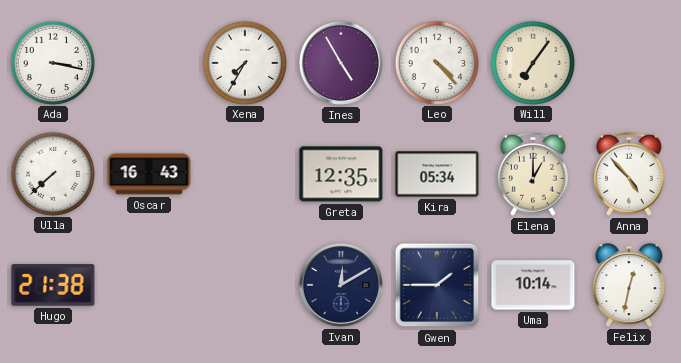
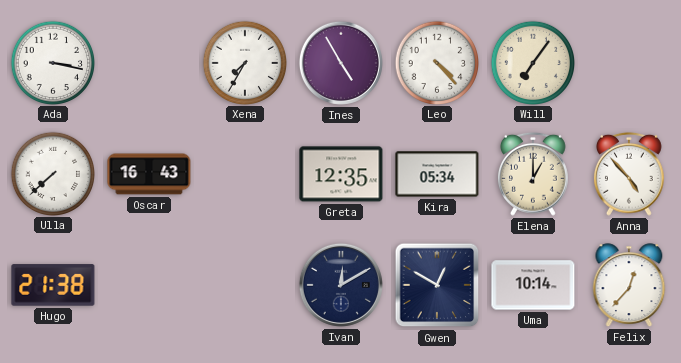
Gwen: 1:45 -> 12:50
Felix: 12:32 -> 12:37
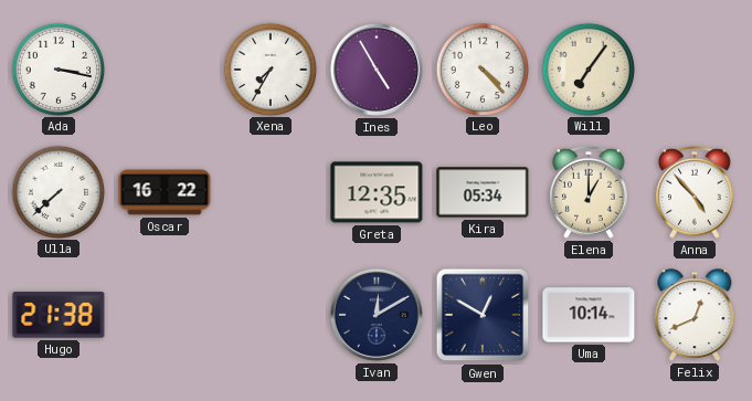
Oscar: 16:43 -> 16:22
Felix: 12:37 -> 12:41
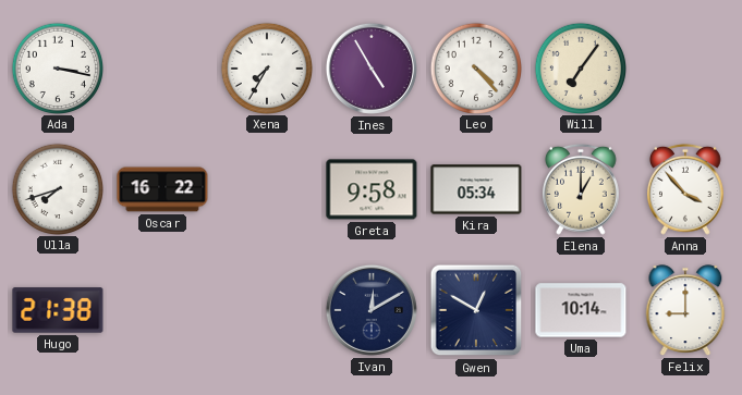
Ulla: 7:38 -> 7:42
Greta: 12:35 -> 9:58
Anna: 4:53 -> 3:53
Felix: 12:41 -> 9:00
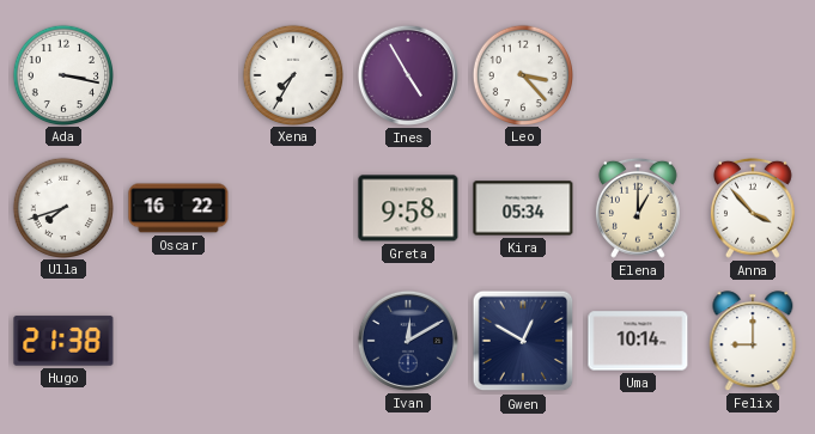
Leo: 4:23 -> 3:23
Will: 7:06 -> none
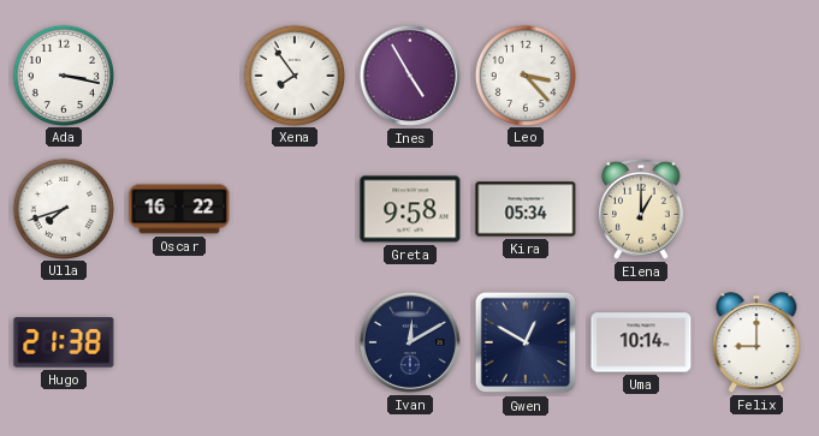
Xena: 7:35 -> 7:54
Anna: 3:53 -> none
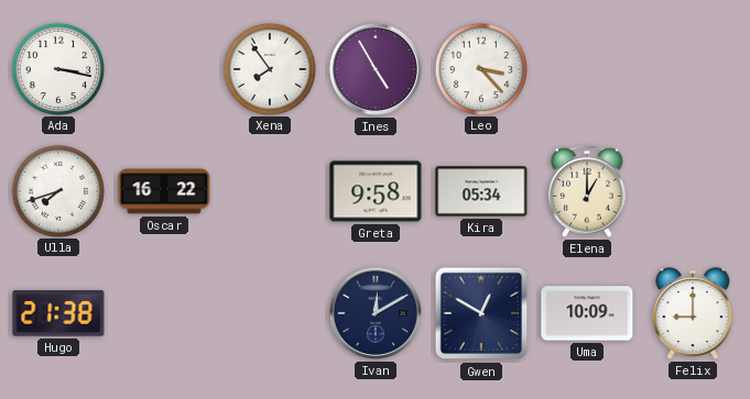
Uma: 10:14 -> 10:09
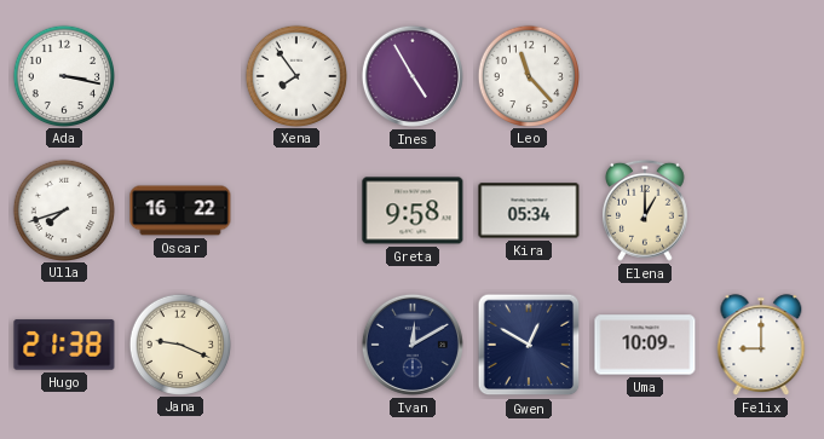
Leo: 3:23 -> 11:23
Jana: none -> 9:19
